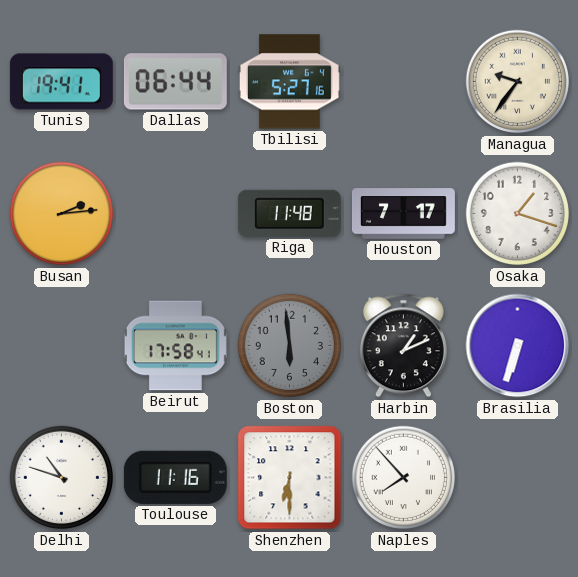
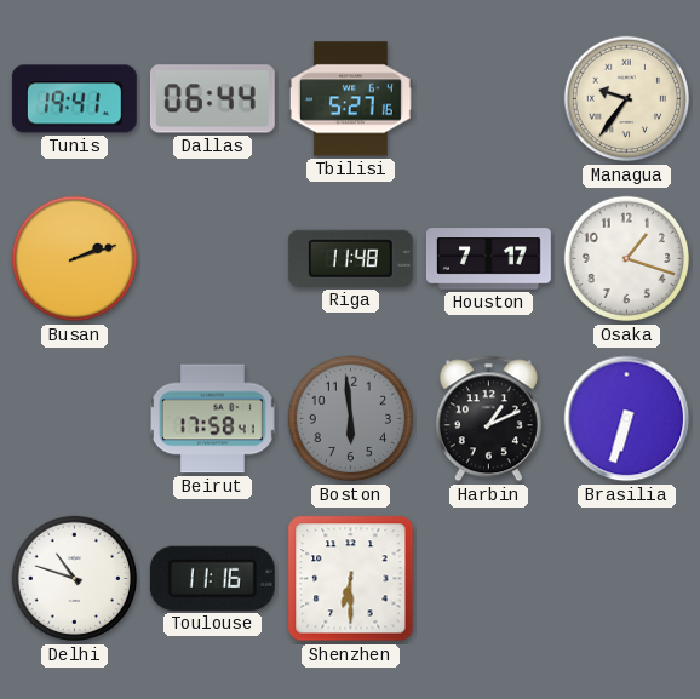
Busan: 2:14 -> 2:12
Naples: 7:53 -> none
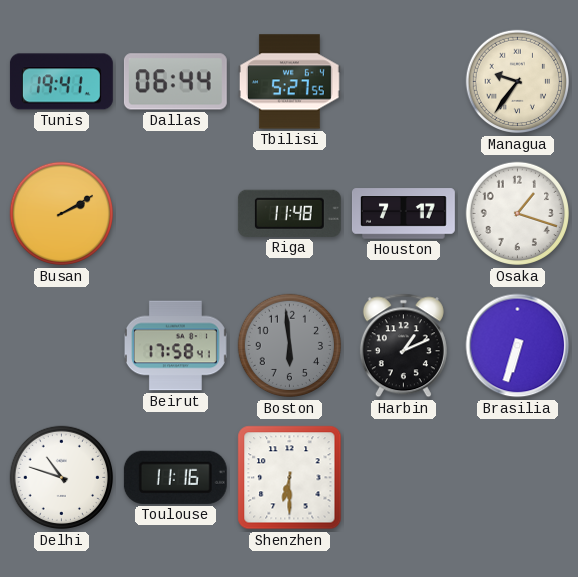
Tbilisi: 5:27:16 -> 5:27:55
Busan: 2:12 -> 2:10
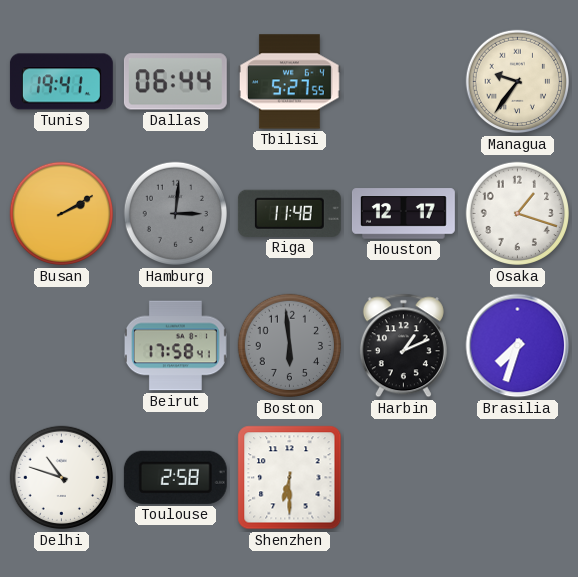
Hamburg: none -> 3:01
Houston: 7:17 -> 12:17
Brasilia: 6:33 -> 7:33
Toulouse: 11:16 -> 2:58
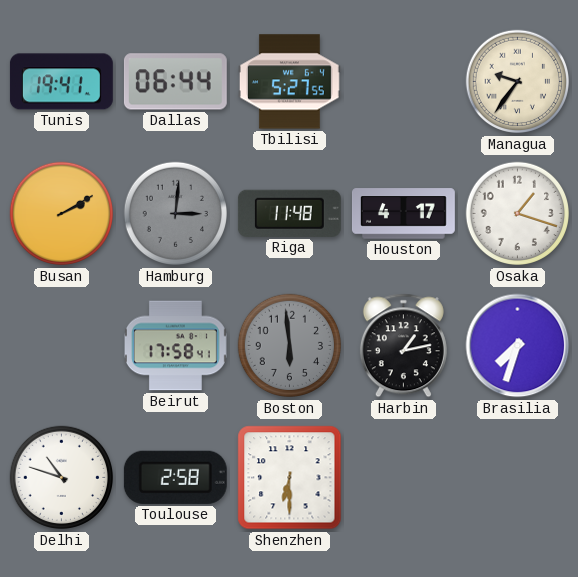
Houston: 12:17 -> 4:17
Harbin: 1:11 -> 1:13
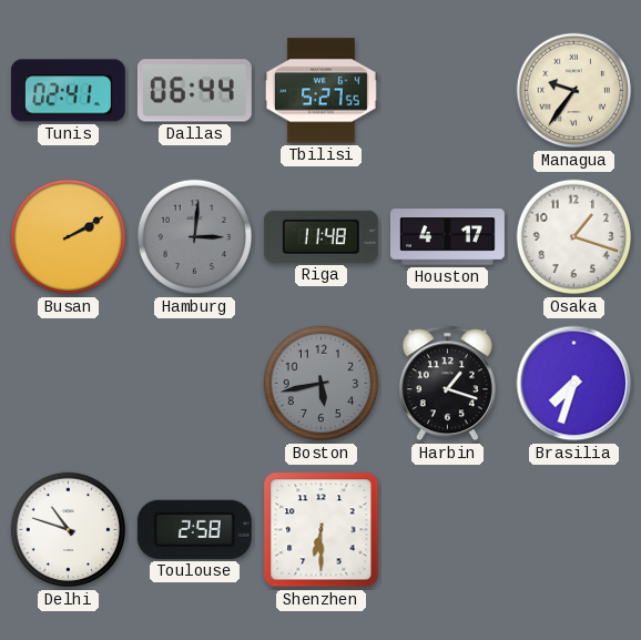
Tunis: 19:41 -> 02:41
Beirut: 17:58 -> none
Boston: 5:59 -> 5:43
Harbin: 1:13 -> 1:18
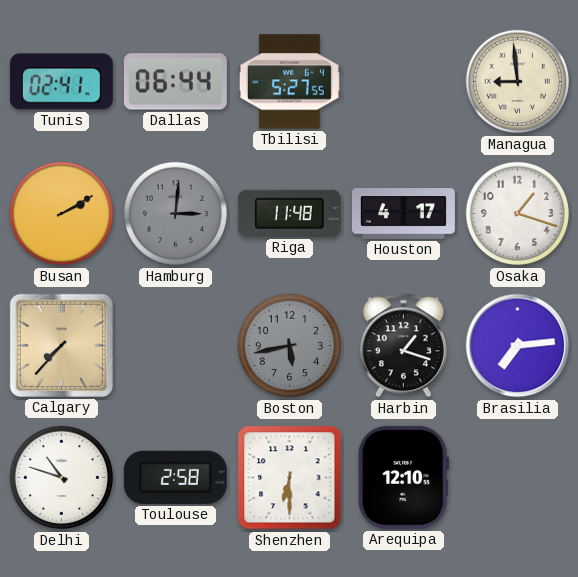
Managua: 9:36 -> 8:59
Calgary: none -> 7:37
Brasilia: 7:33 -> 7:14
Arequipa: none -> 12:10
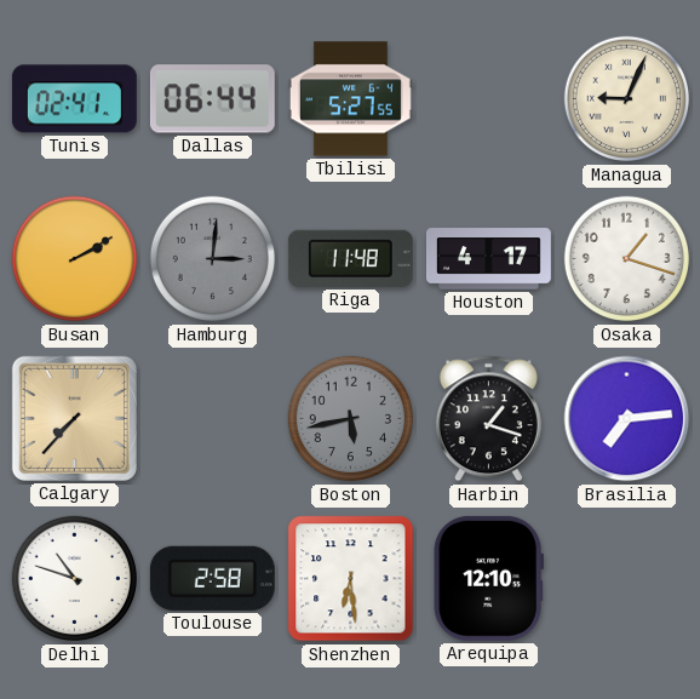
Managua: 8:59 -> 9:04
Shenzhen: 6:30 -> 6:29
